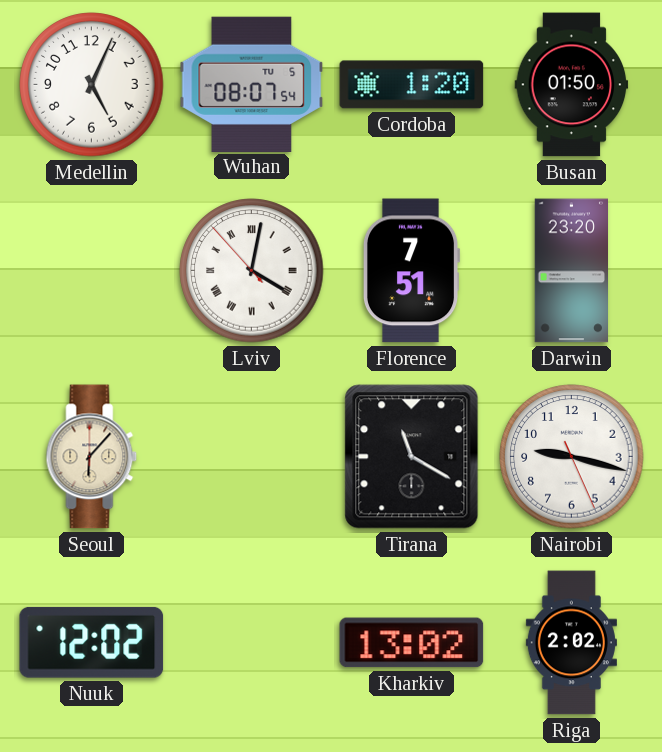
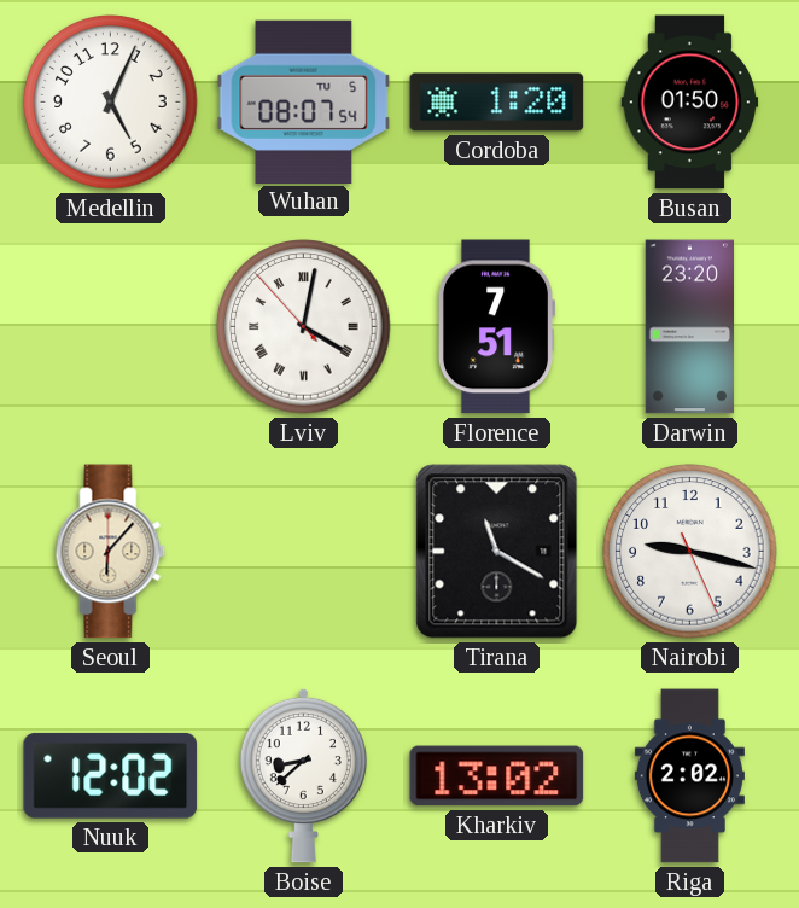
Boise: none -> 8:38
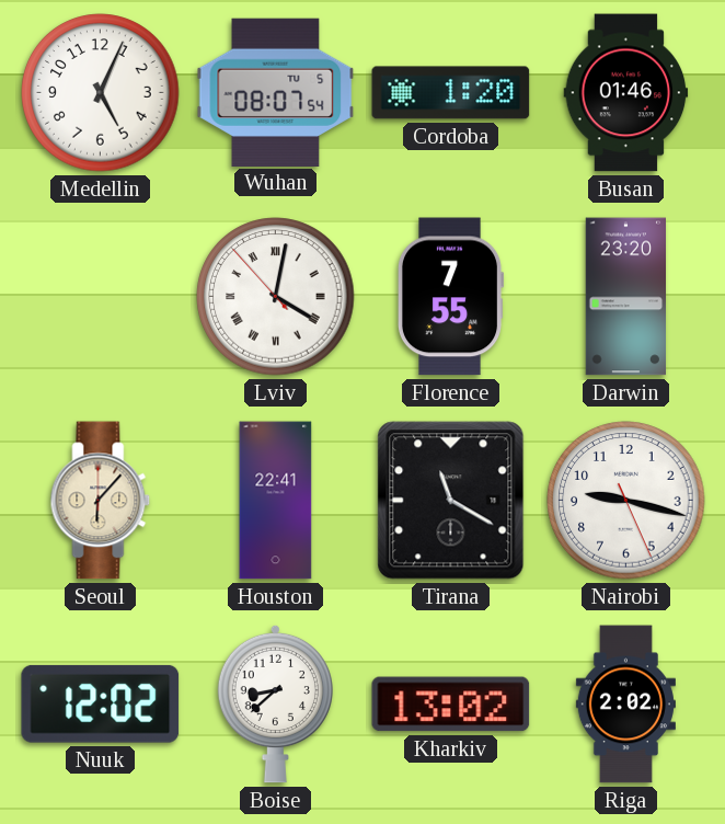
Busan: 01:50 -> 01:46
Florence: 7:51 -> 7:55
Houston: none -> 22:41
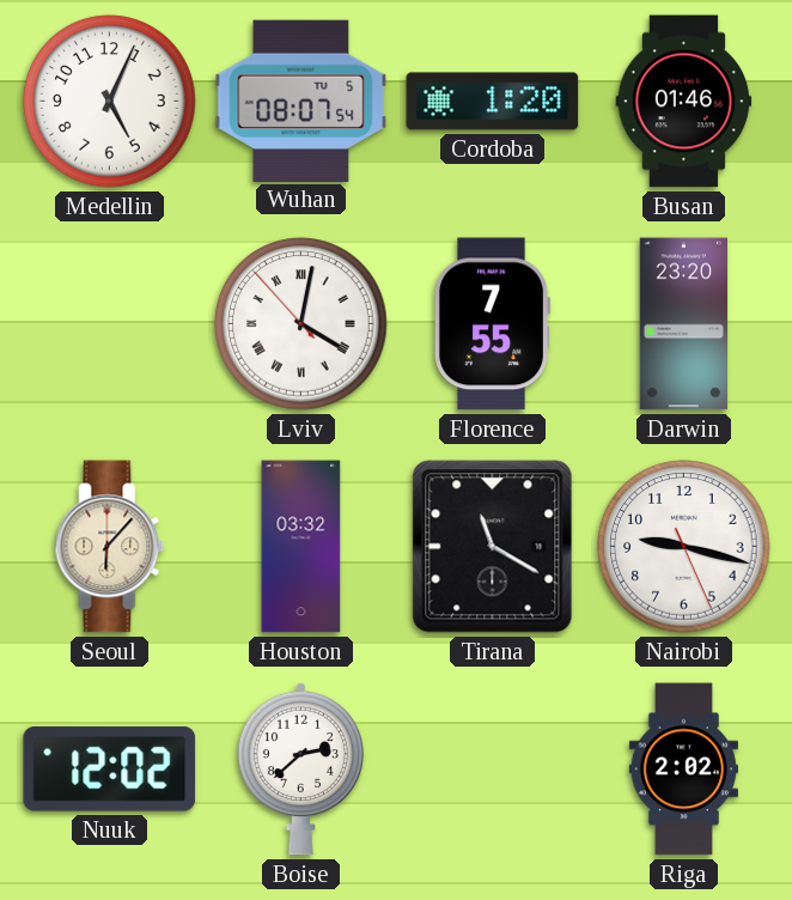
Houston: 22:41 -> 03:32
Boise: 8:38 -> 2:38
Kharkiv: 13:02 -> none
